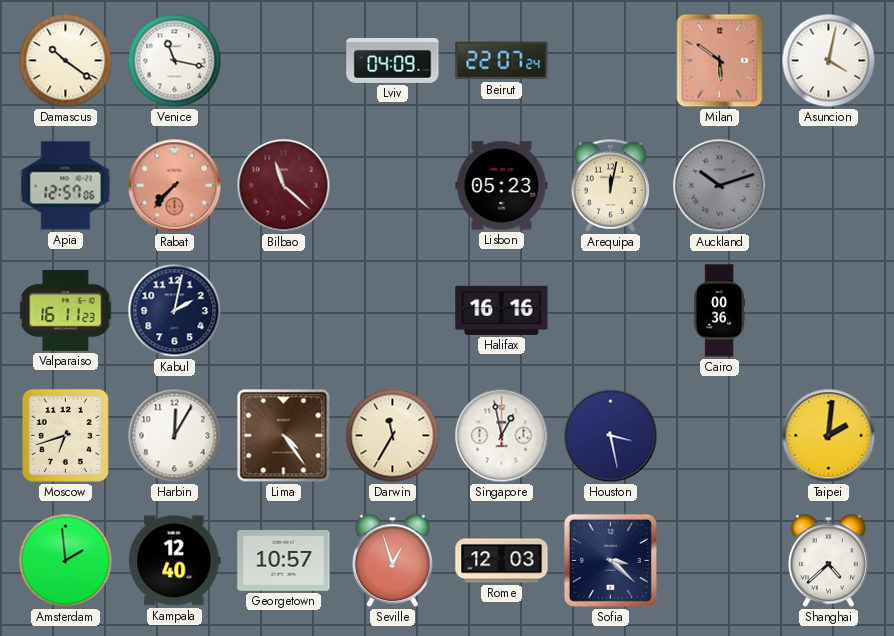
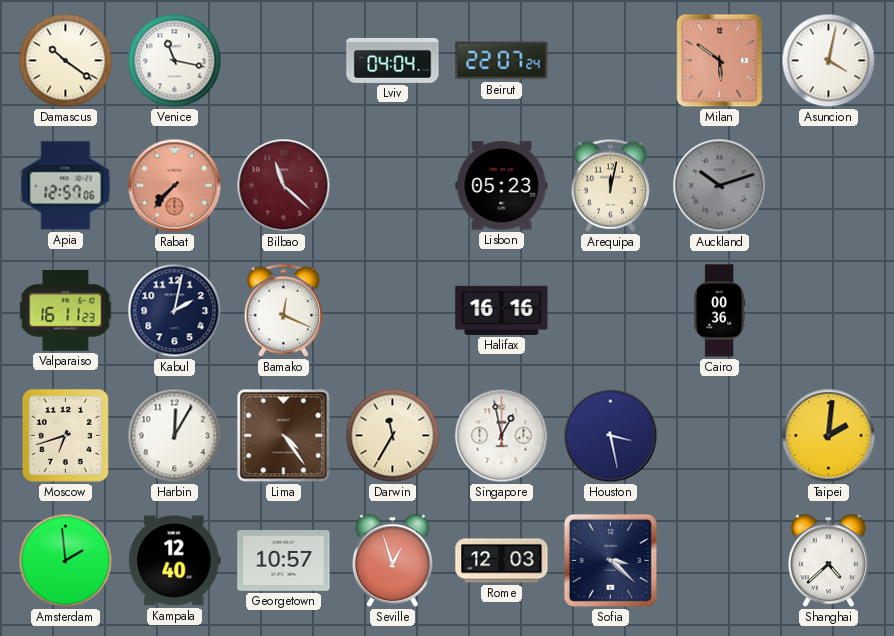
Lviv: 04:09 -> 04:04
Bamako: none -> 12:19
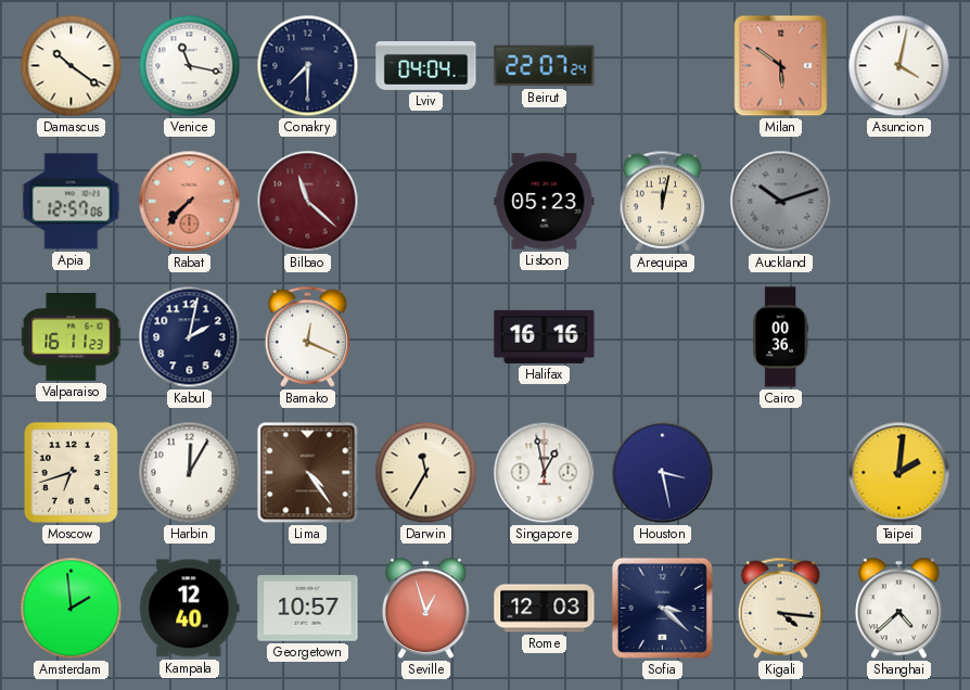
Conakry: none -> 7:30
Kigali: none -> 4:16
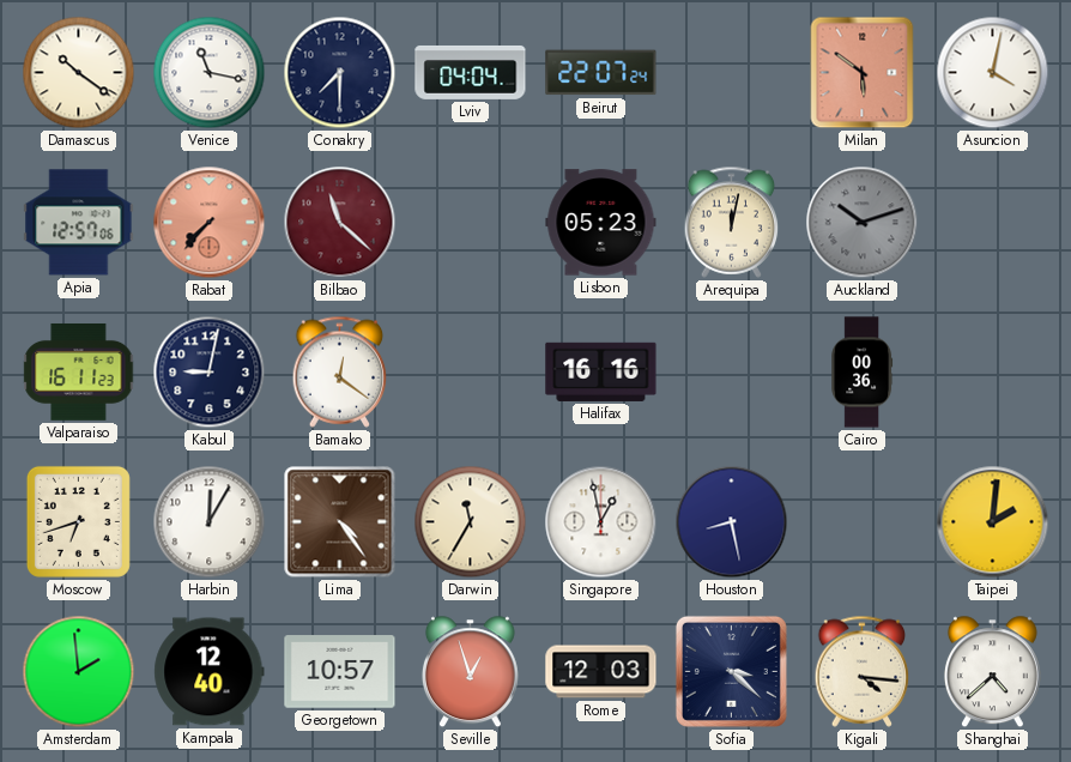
Kabul: 2:02 -> 9:02
Bamako: 12:19 -> 12:21
Houston: 3:28 -> 8:28
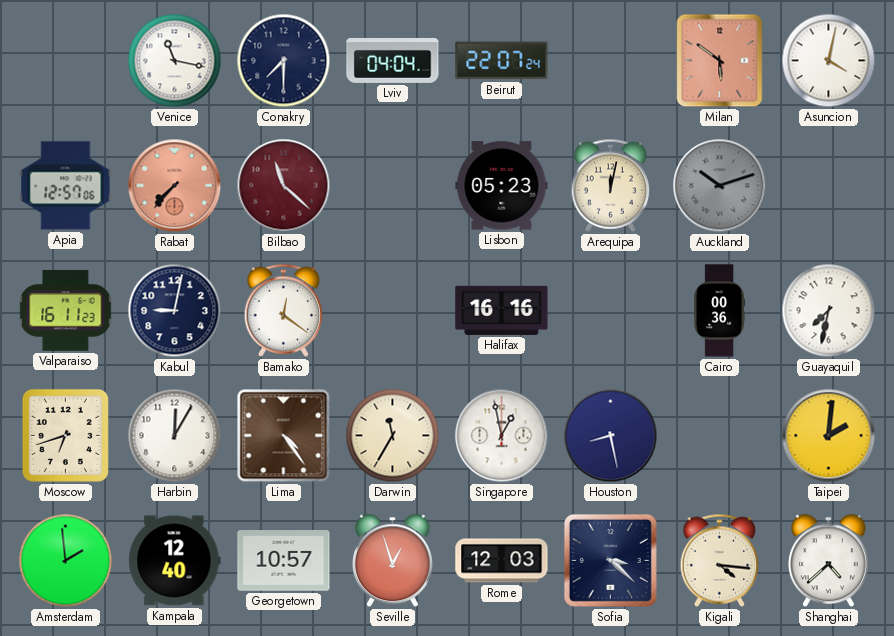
Damascus: 10:21 -> none
Guayaquil: none -> 7:32
